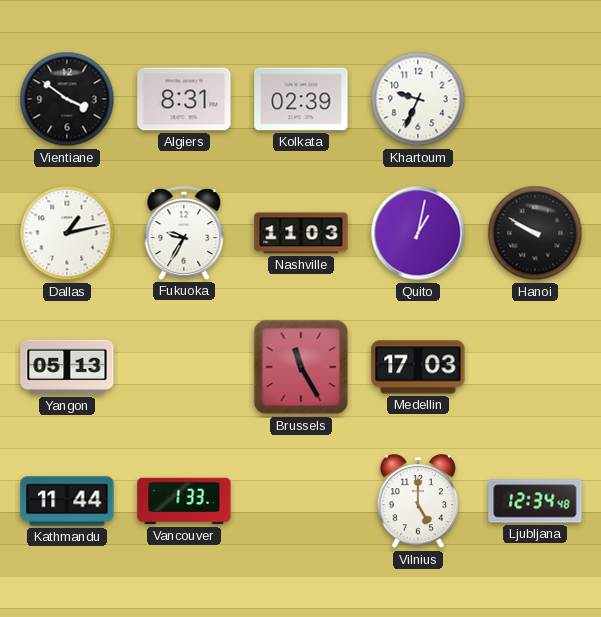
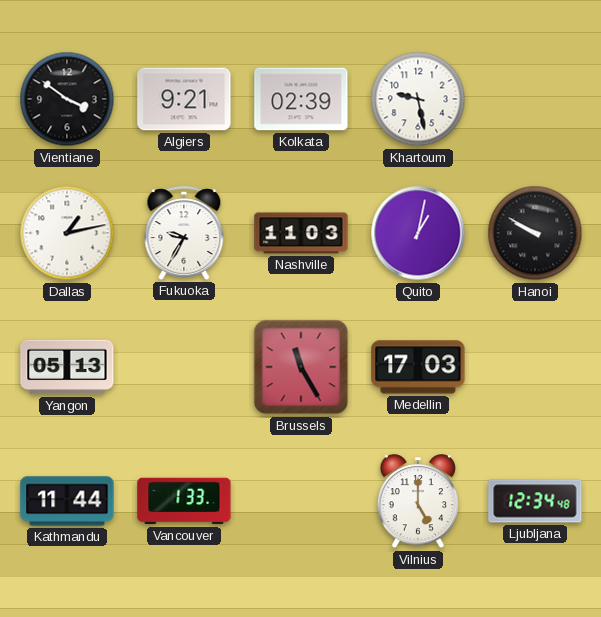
Algiers: 8:31 -> 9:21
Khartoum: 9:34 -> 9:28
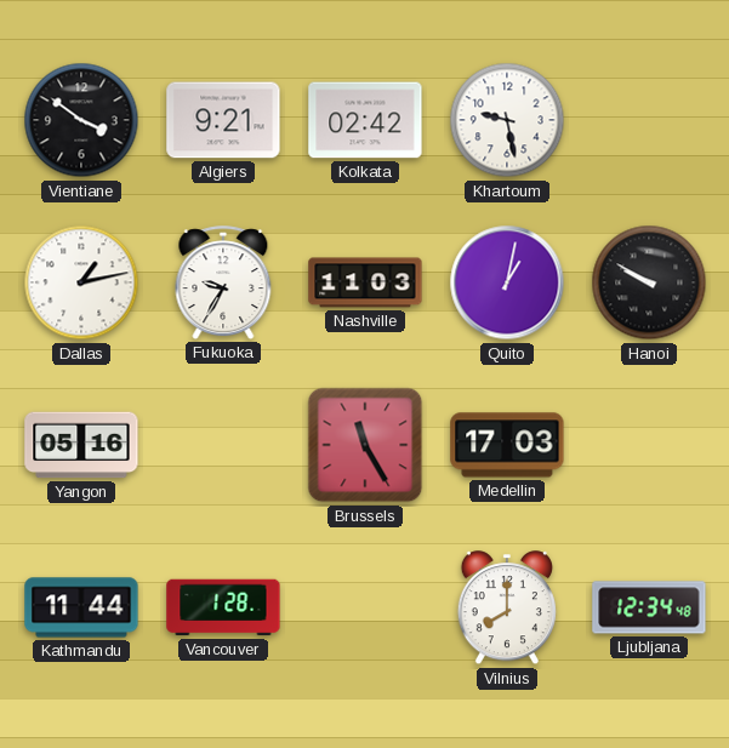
Kolkata: 02:39 -> 02:42
Yangon: 05:13 -> 05:16
Vancouver: 1:33 -> 1:28
Vilnius: 5:00 -> 8:00
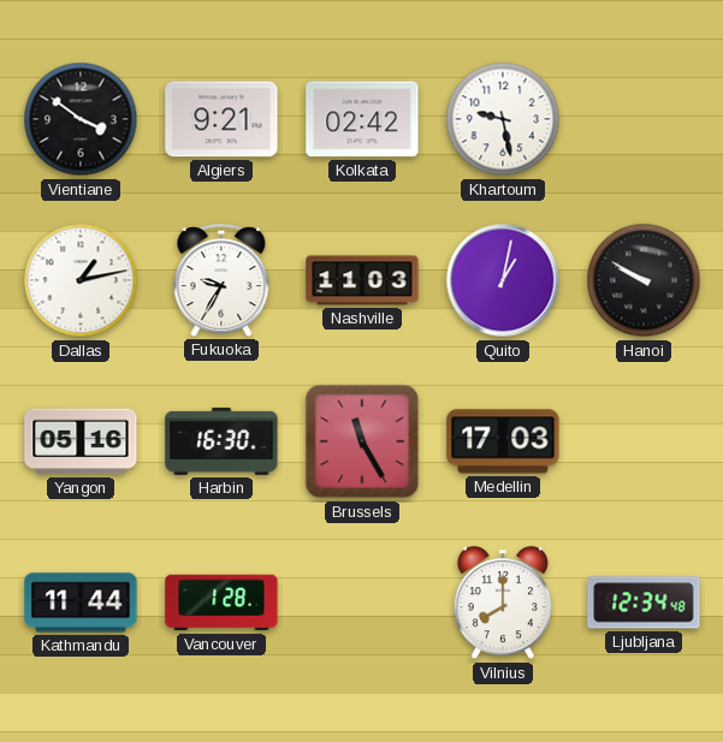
Harbin: none -> 16:30
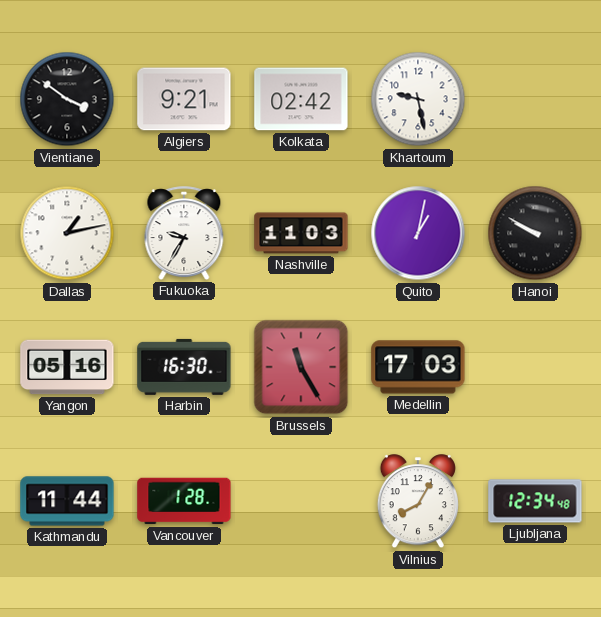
Vilnius: 8:00 -> 8:05
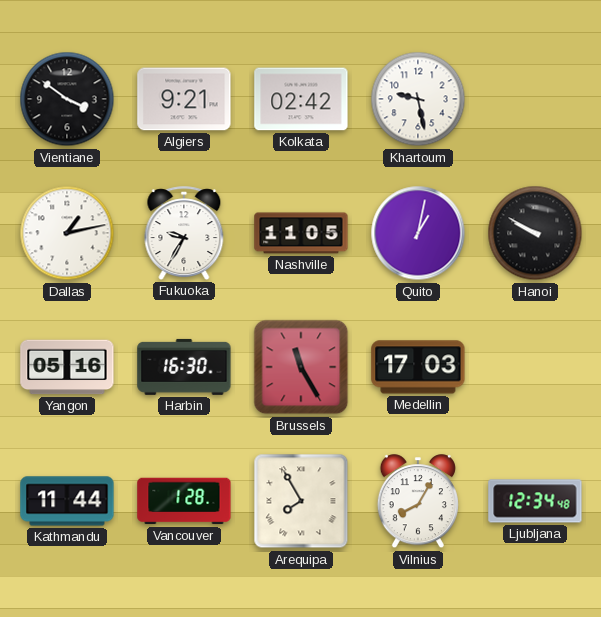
Nashville: 11:03 -> 11:05
Arequipa: none -> 7:55
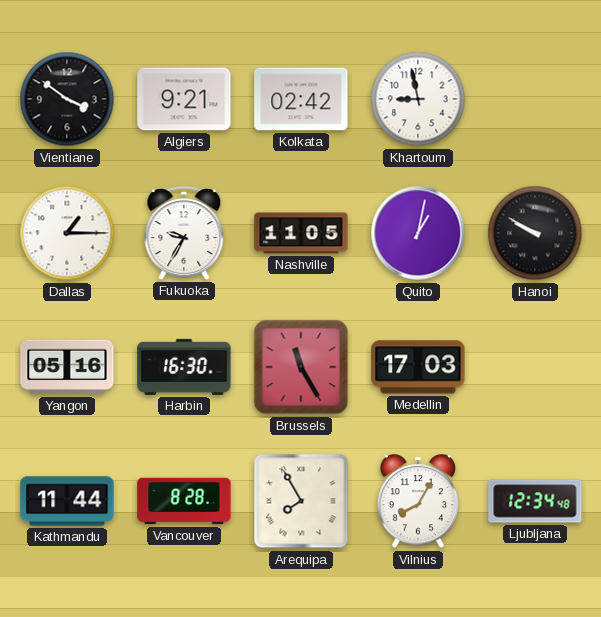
Khartoum: 9:28 -> 8:58
Dallas: 1:13 -> 1:15
Vancouver: 1:28 -> 8:28
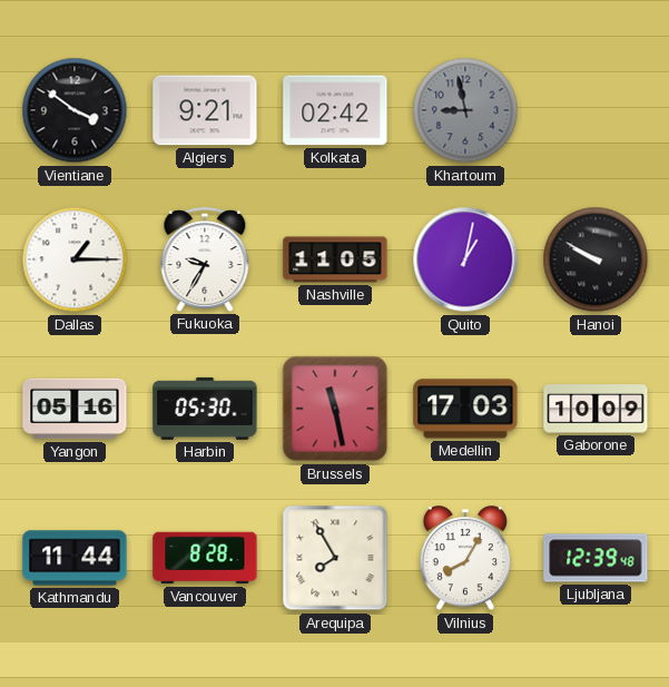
Khartoum dial: white -> grey
Harbin: 16:30 -> 05:30
Brussels: 11:25 -> 11:28
Gaborone: none -> 10:09
Ljubljana: 12:34 -> 12:39
